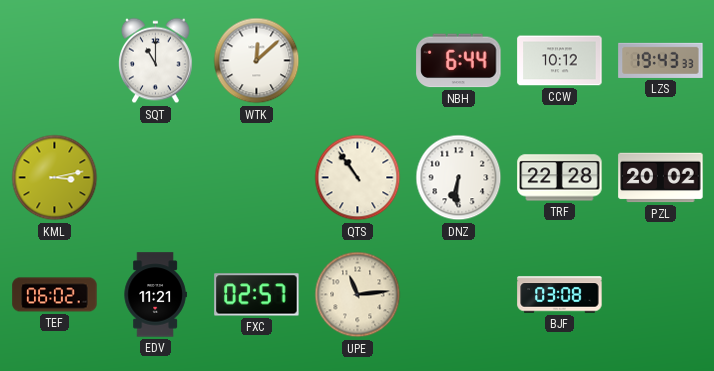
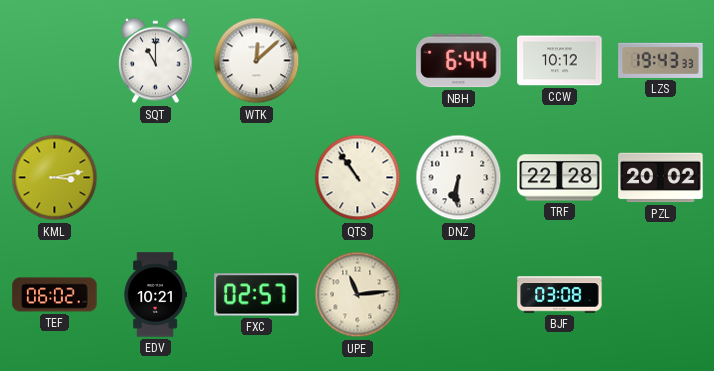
EDV: 11:21 -> 10:21
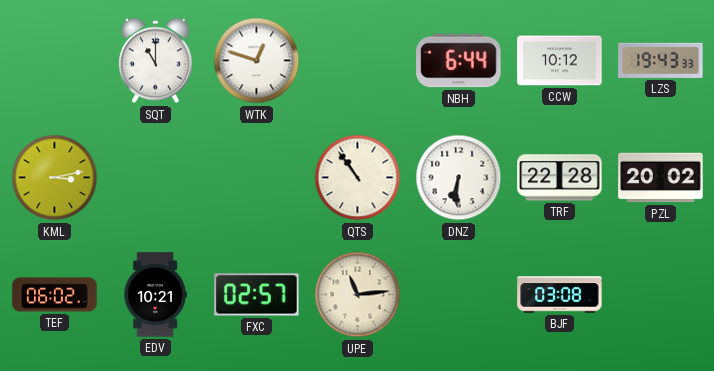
WTK: 12:08 -> 12:48
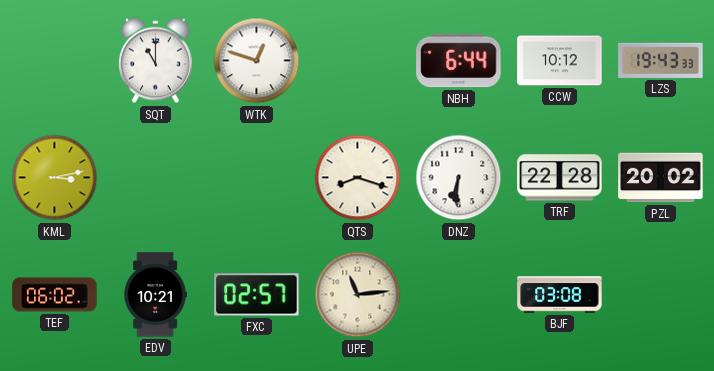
QTS: 10:54 -> 8:18
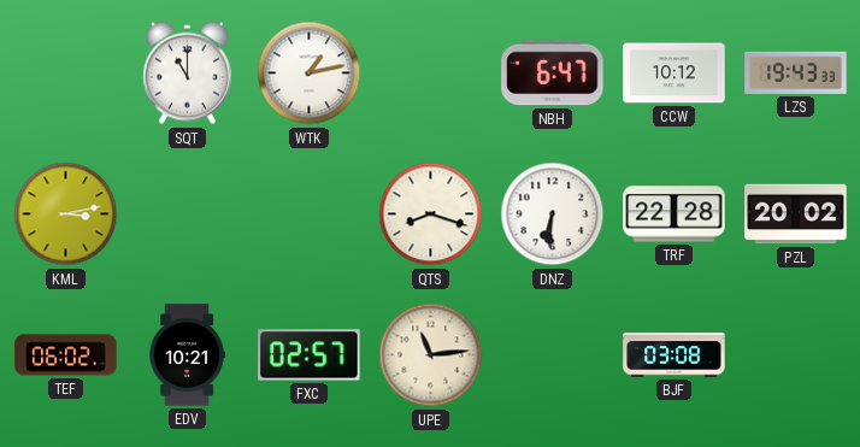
WTK: 12:48 -> 1:13
NBH: 6:44 -> 6:47
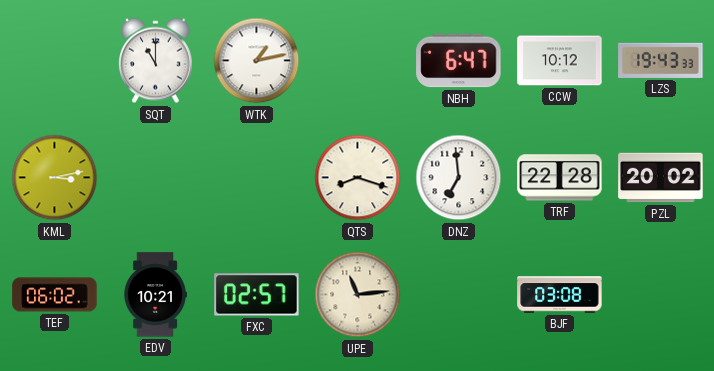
DNZ: 6:31 -> 6:59
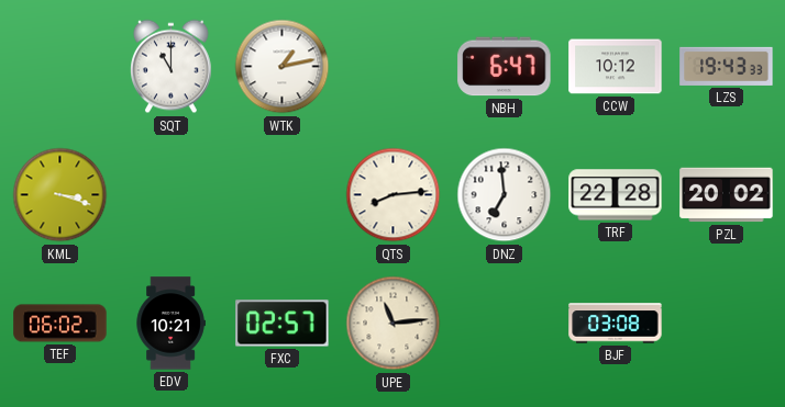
KML: 3:13 -> 3:18
QTS: 8:18 -> 8:14
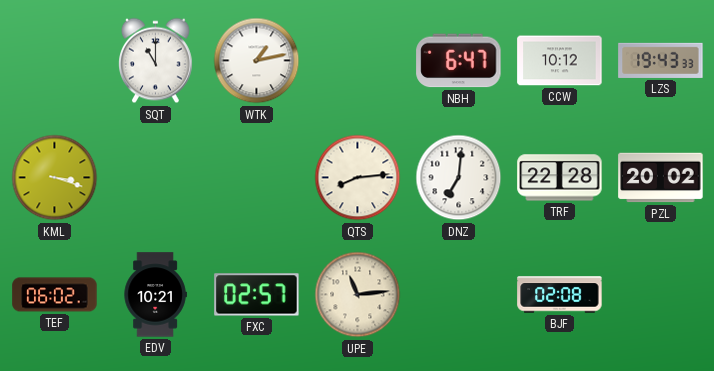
DNZ: 6:59 -> 7:01
BJF: 03:08 -> 02:08
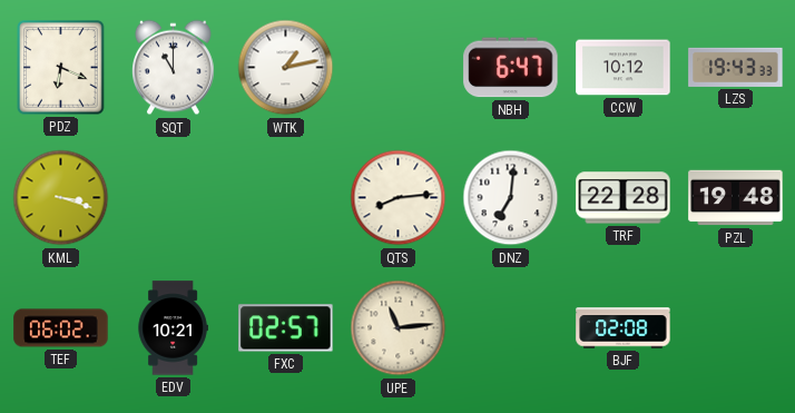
PDZ: none -> 6:19
PZL: 20:02 -> 19:48
